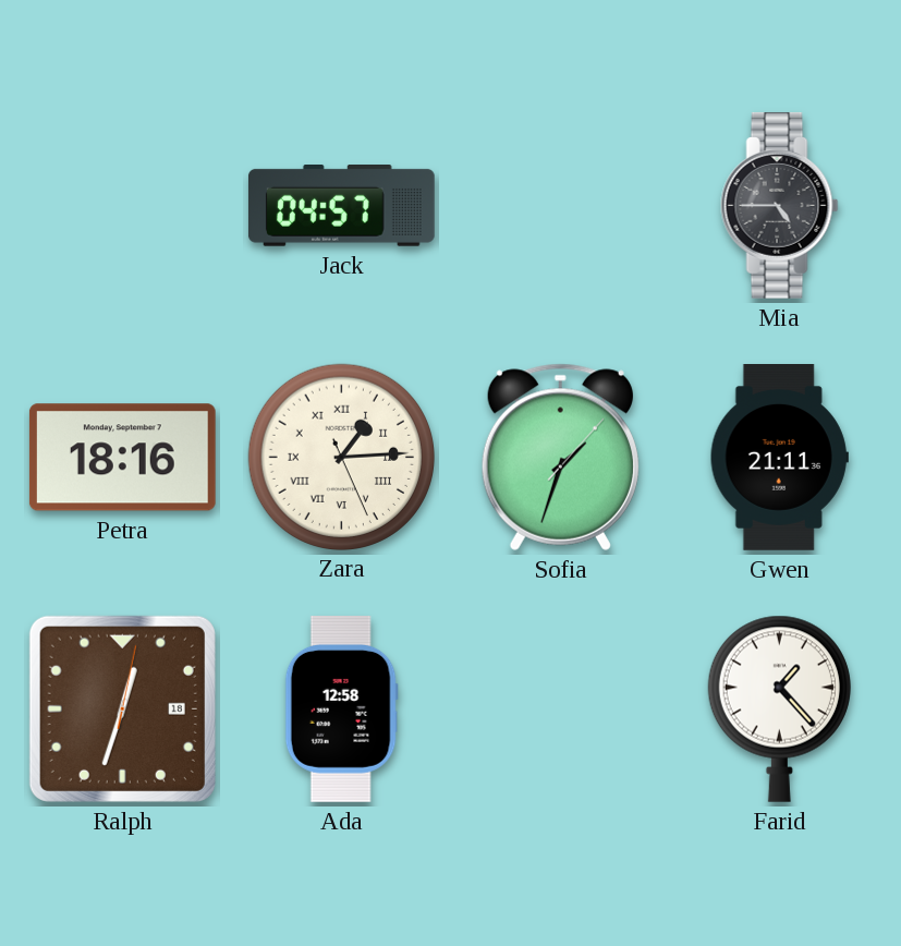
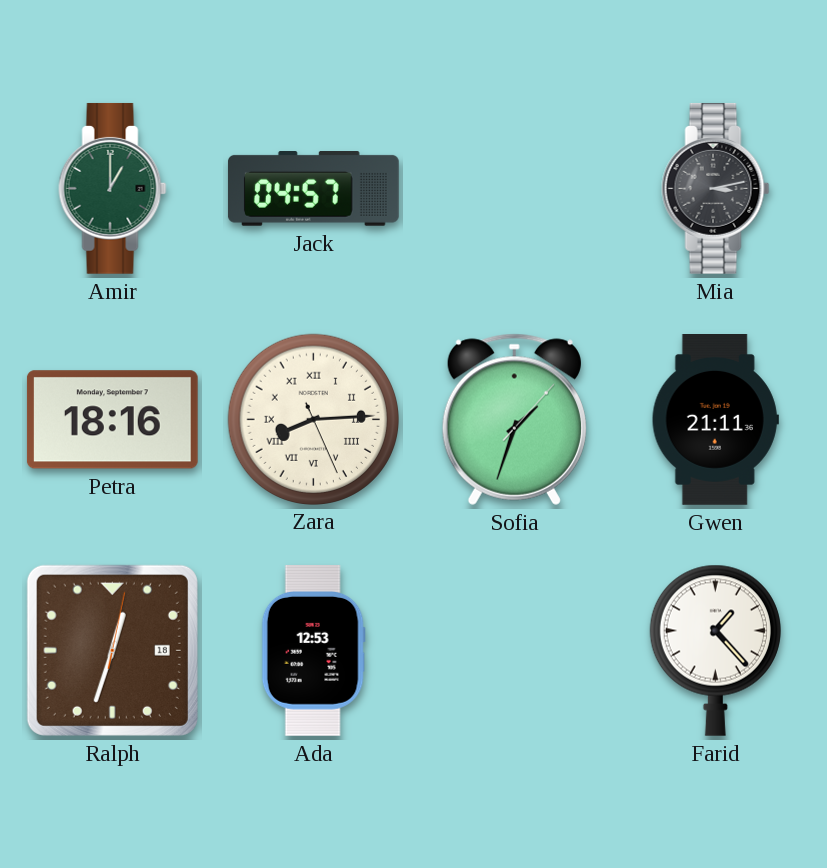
Amir: none -> 1:00
Mia: 4:45 -> 3:13
Zara: 1:14 -> 8:14
Ada: 12:58 -> 12:53
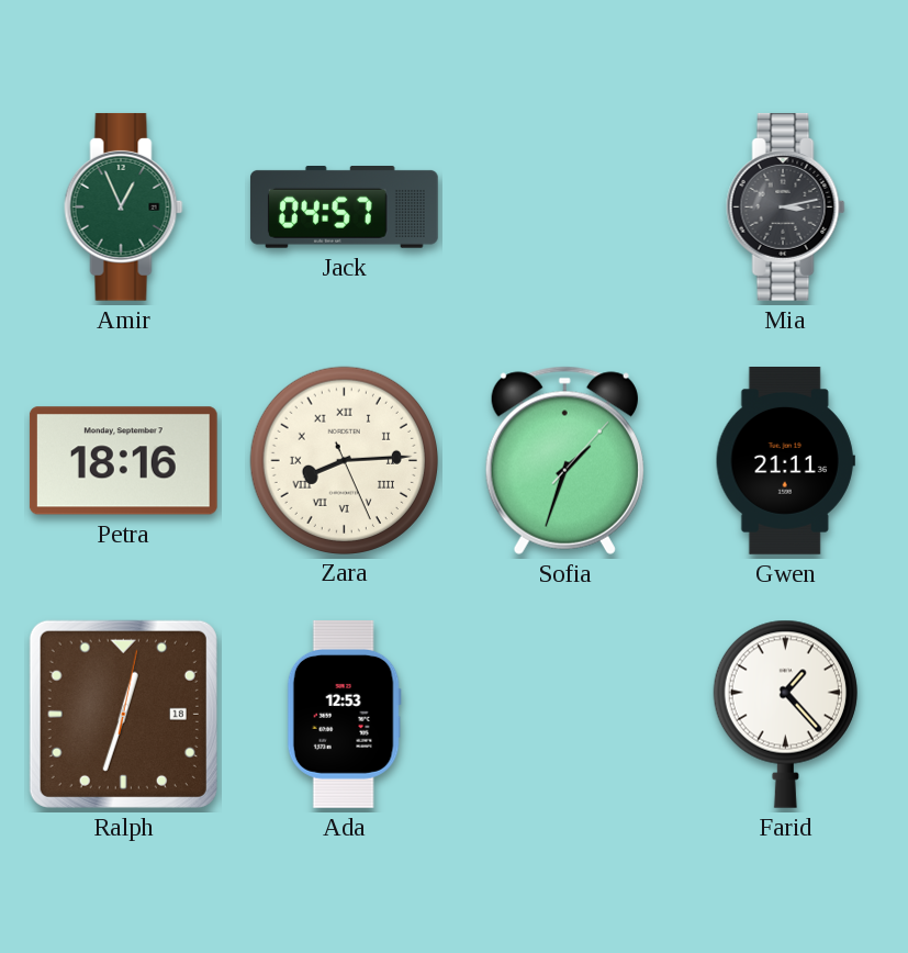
Amir: 1:00 -> 12:56
